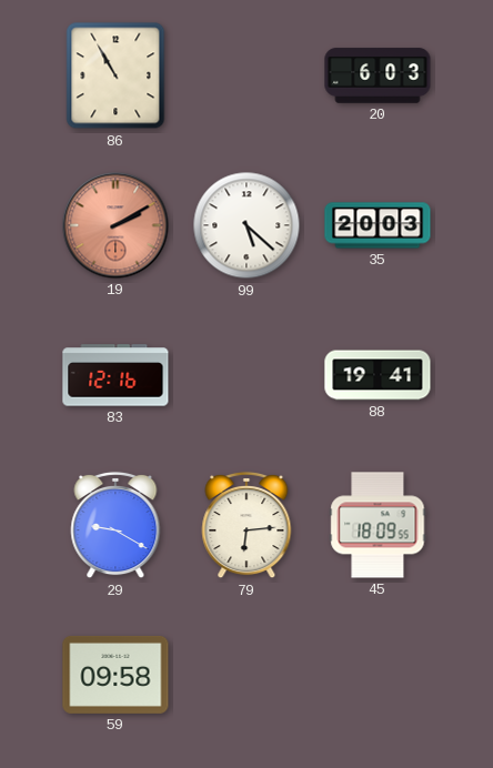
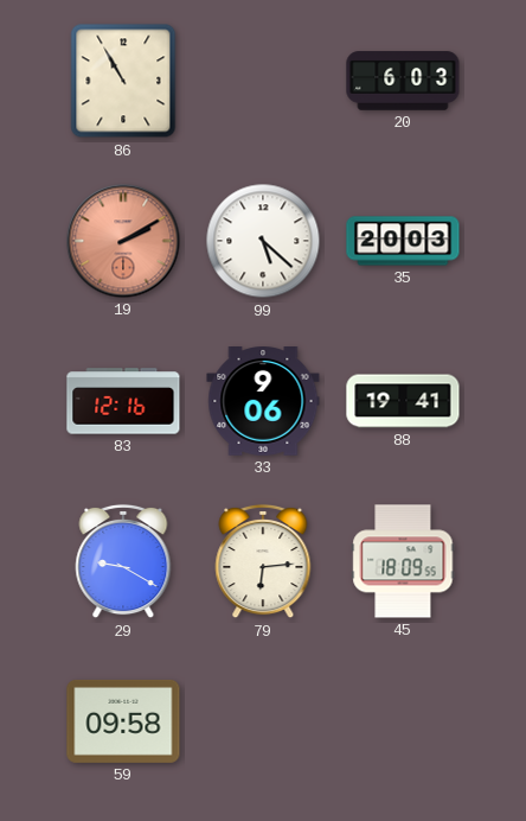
33: none -> 9:06
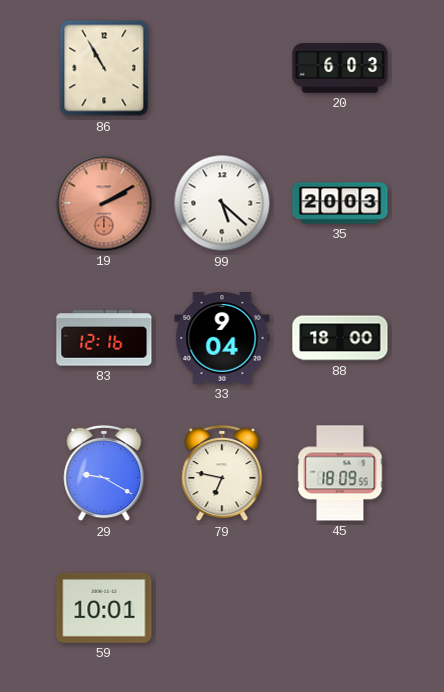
33: 9:06 -> 9:04
88: 19:41 -> 18:00
79: 6:14 -> 6:47
59: 09:58 -> 10:01
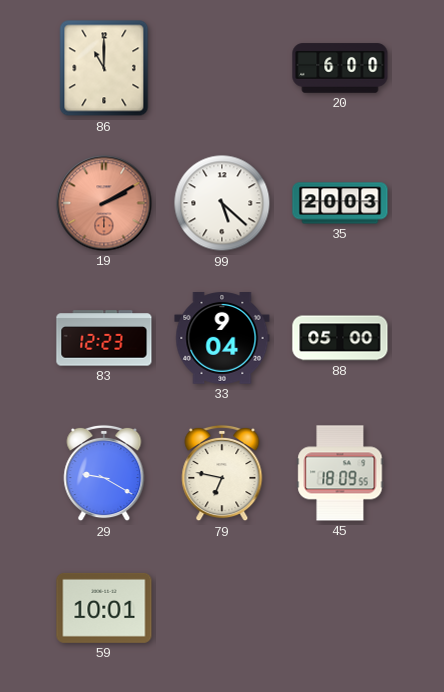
86: 10:55 -> 11:00
20: 6:03 -> 6:00
83: 12:16 -> 12:23
88: 18:00 -> 05:00
